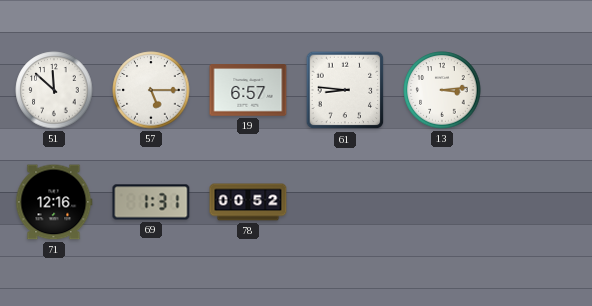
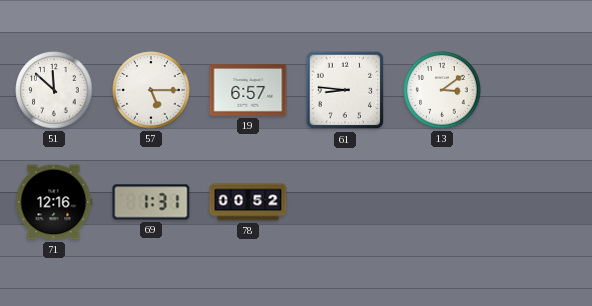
13: 3:14 -> 3:09
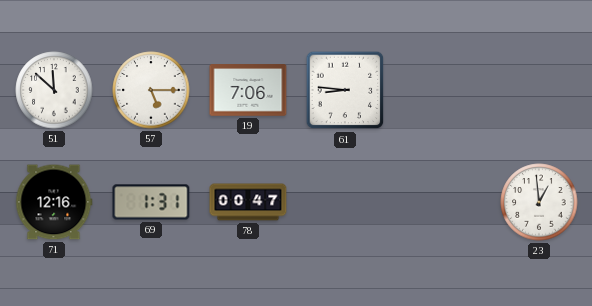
19: 6:57 -> 7:06
13: 3:09 -> none
78: 00:52 -> 00:47
23: none -> 12:59
